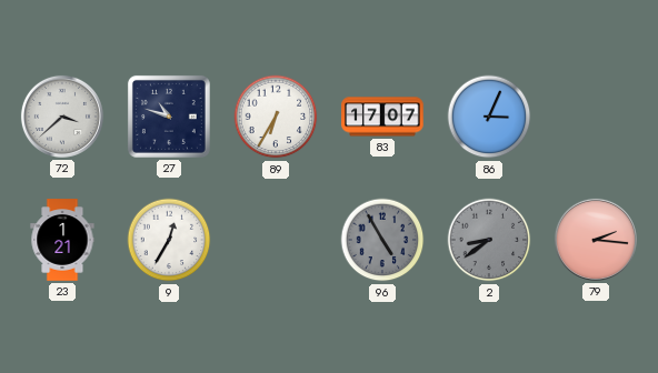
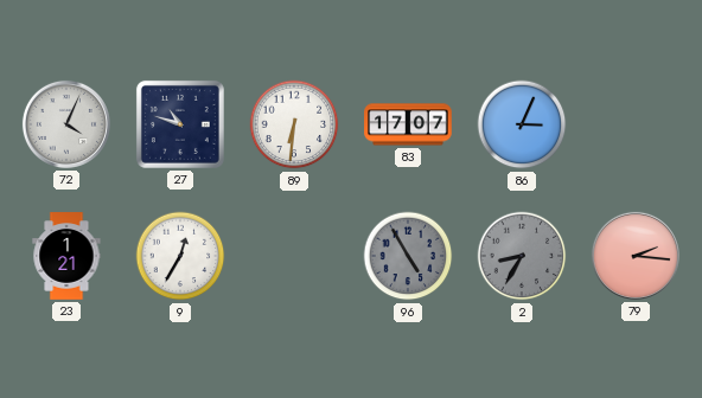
72: 3:38 -> 4:04
89: 6:35 -> 6:31
2: 8:39 -> 8:35
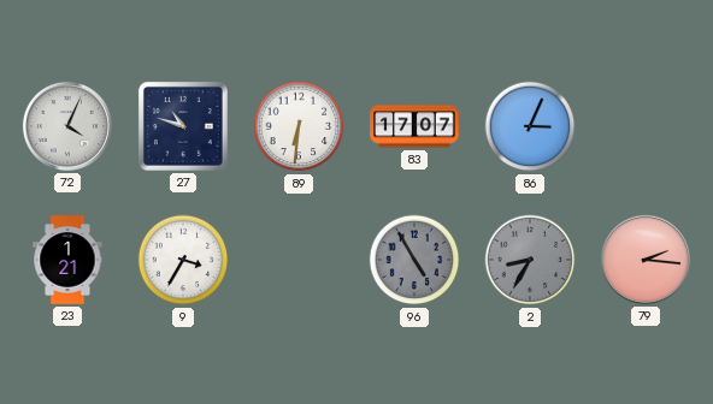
9: 12:35 -> 3:35
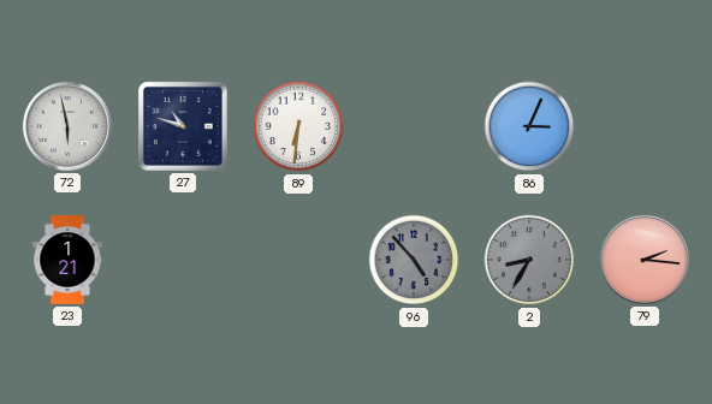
72: 4:04 -> 5:58
83: 17:07 -> none
9: 3:35 -> none
96: 4:55 -> 4:53
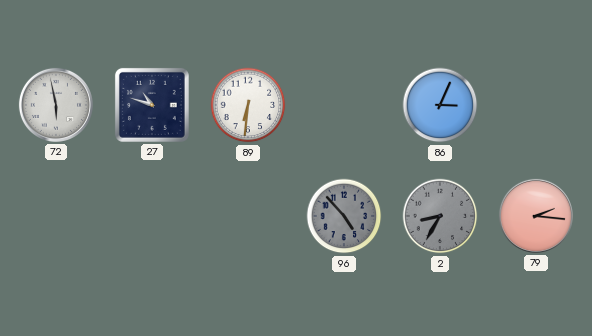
23: 1:21 -> none
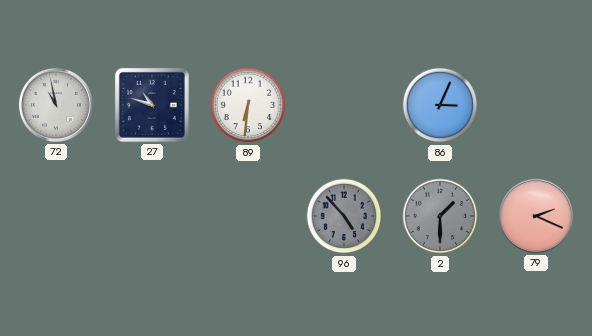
72: 5:58 -> 10:58
2: 8:35 -> 1:30
79: 2:16 -> 2:19
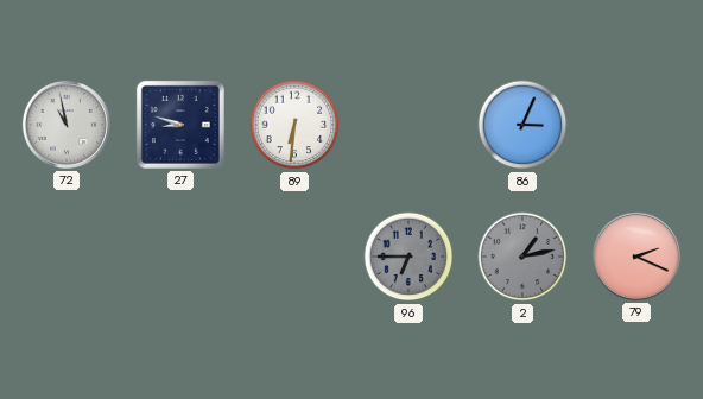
27: 10:48 -> 8:48
96: 4:53 -> 6:45
2: 1:30 -> 1:13
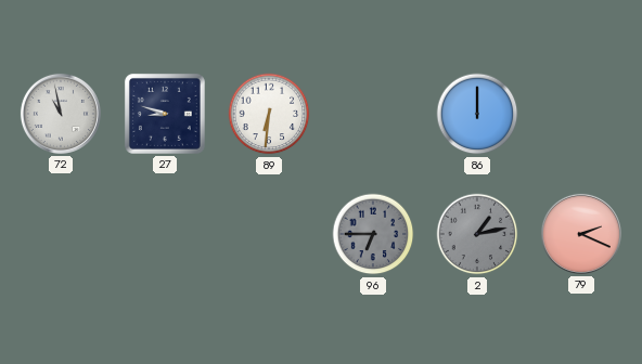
86: 3:04 -> 12:00
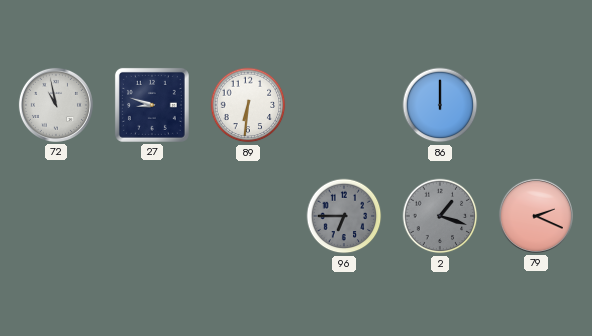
2: 1:13 -> 1:18
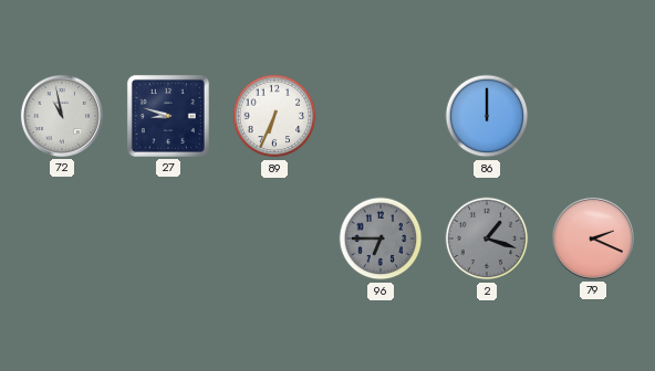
89: 6:31 -> 6:34
